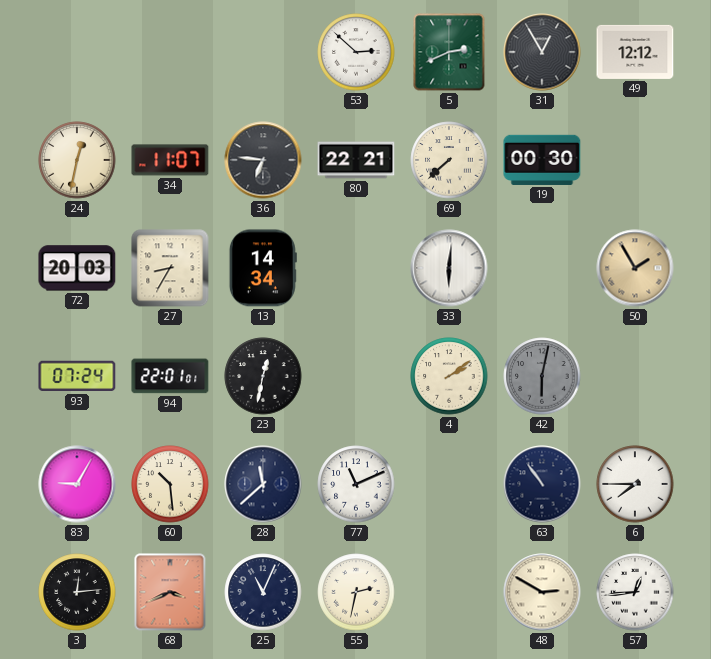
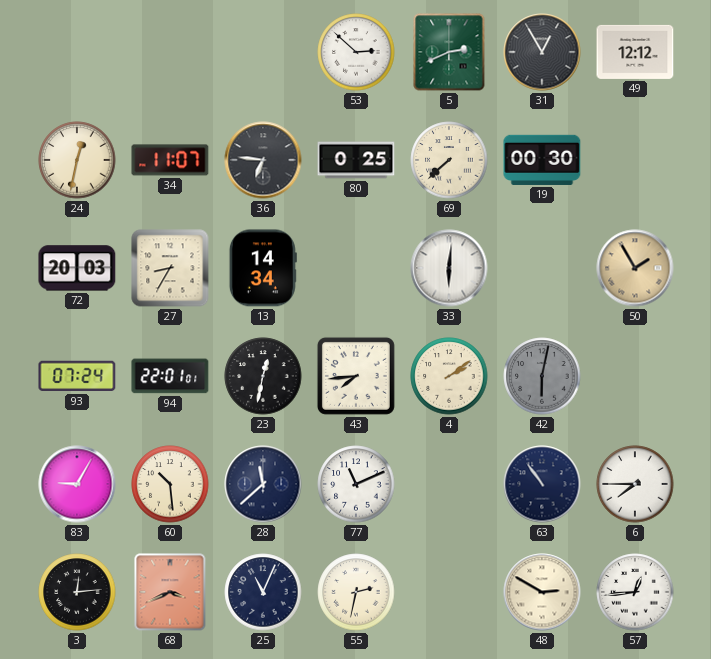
80: 22:21 -> 0:25
43: none -> 7:44
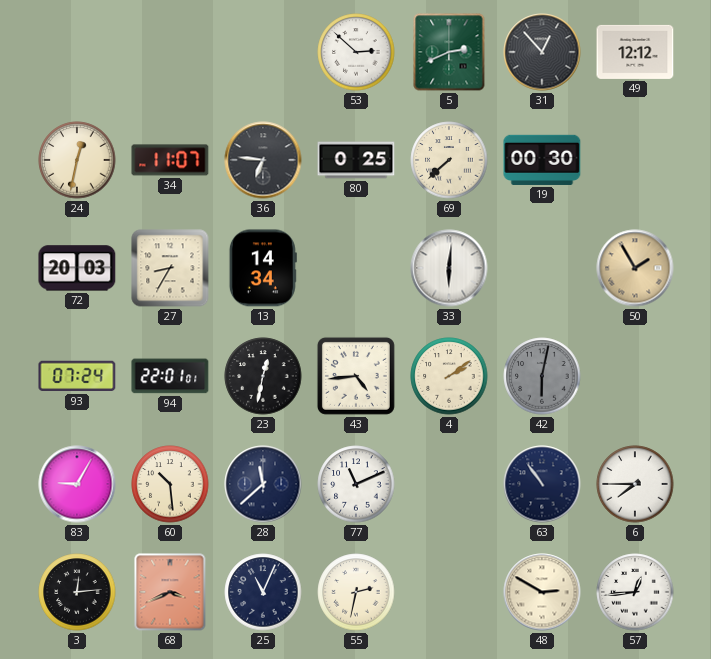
31: 12:55 -> 12:53
43: 7:44 -> 4:44
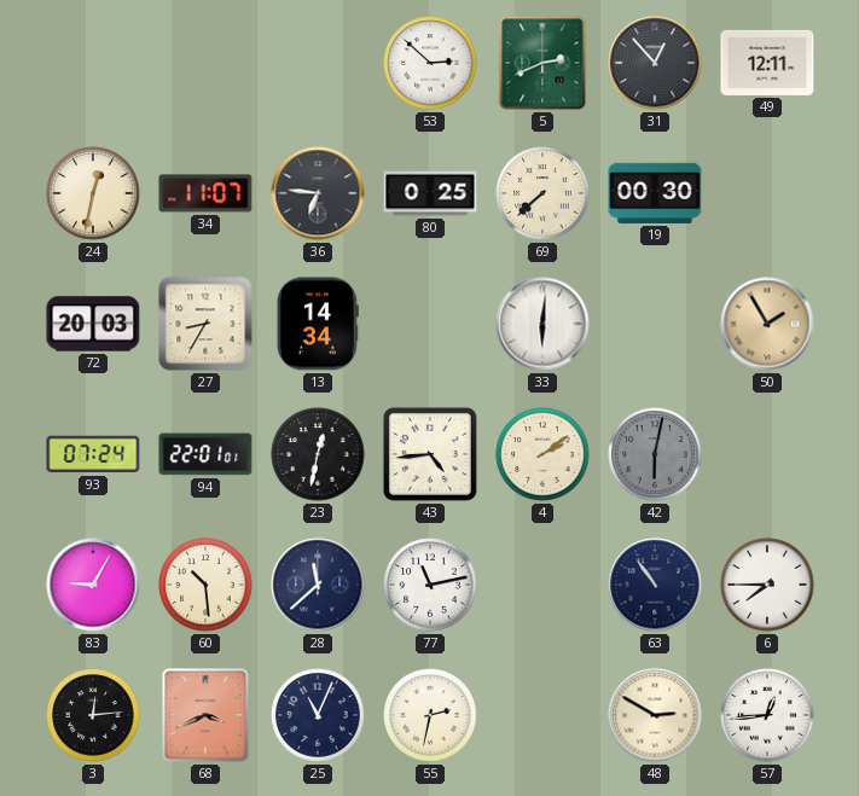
49: 12:12 -> 12:11
77: 11:11 -> 11:13
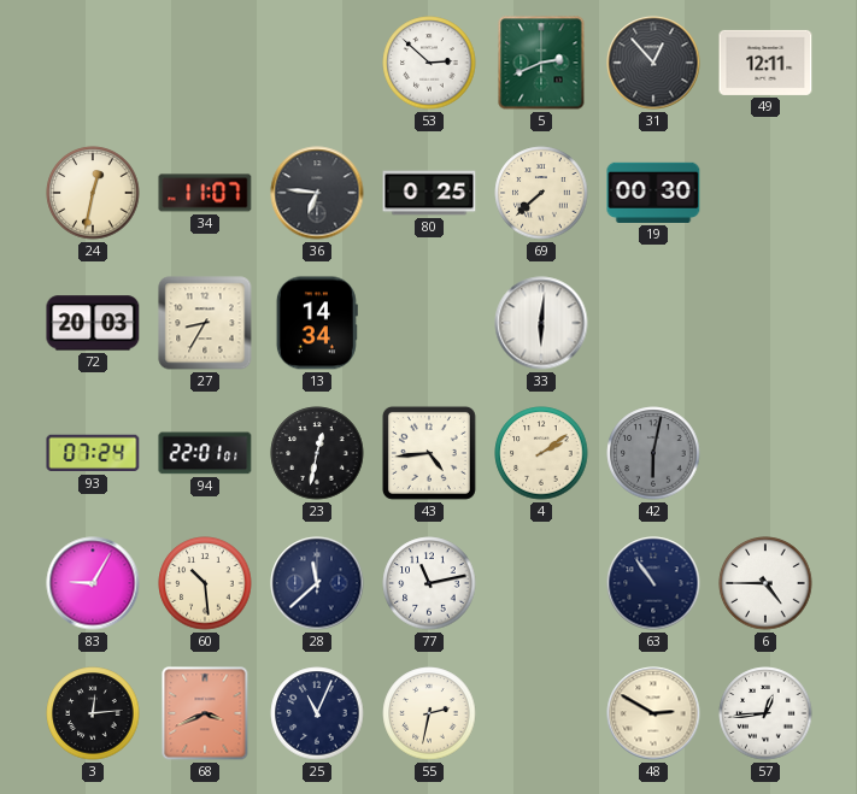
50: 1:55 -> none
6: 7:45 -> 4:45
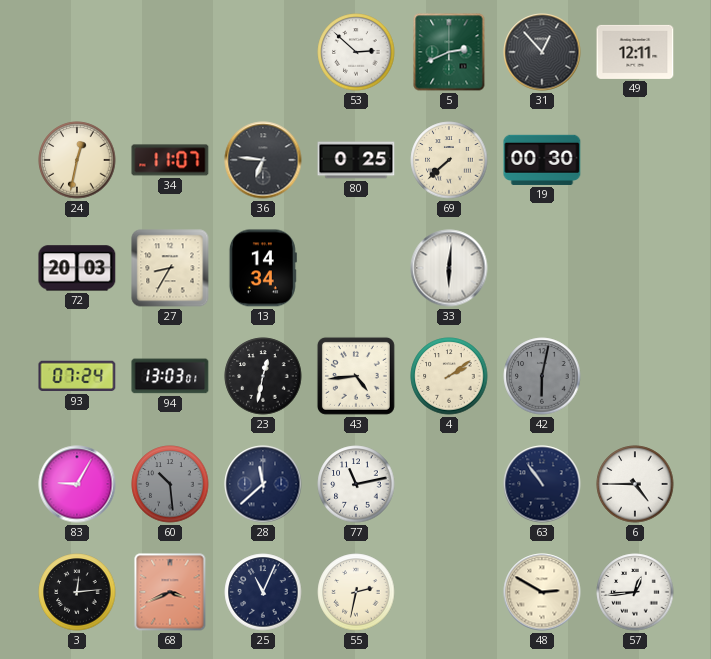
94: 22:01 -> 13:03
60 dial: cream -> grey
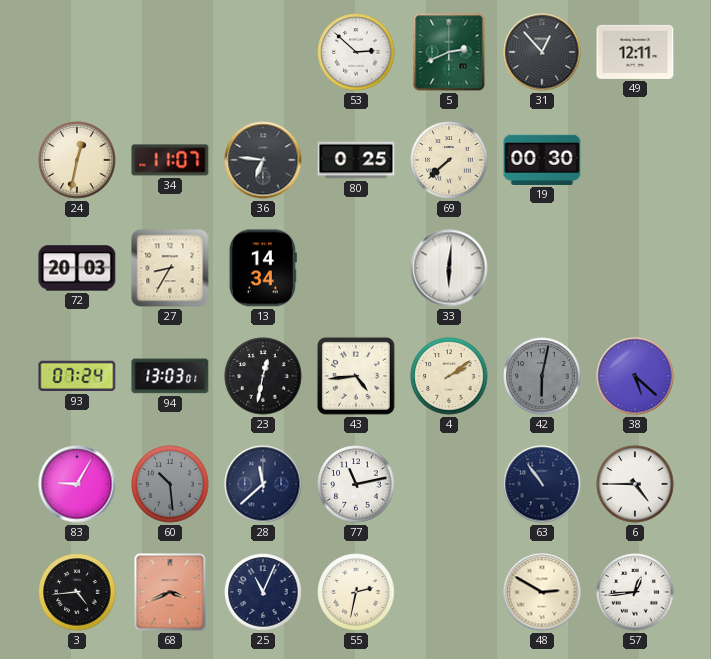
38: none -> 5:22
3: 12:14 -> 4:44
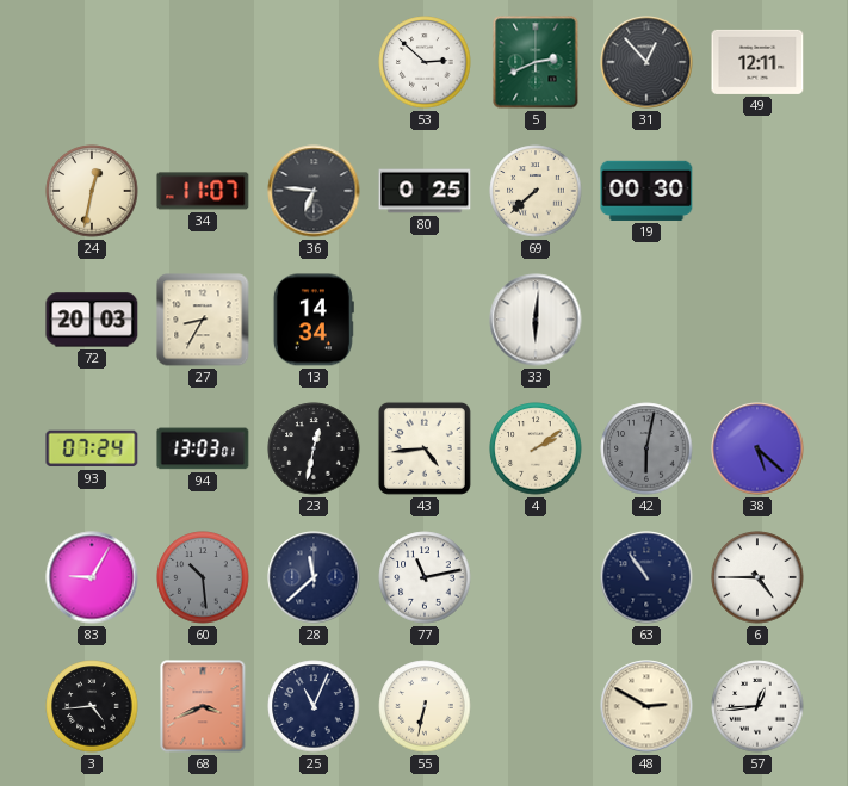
55: 2:32 -> 6:32
